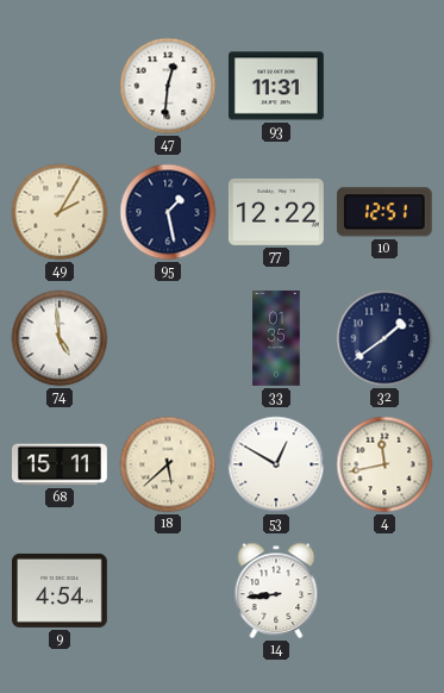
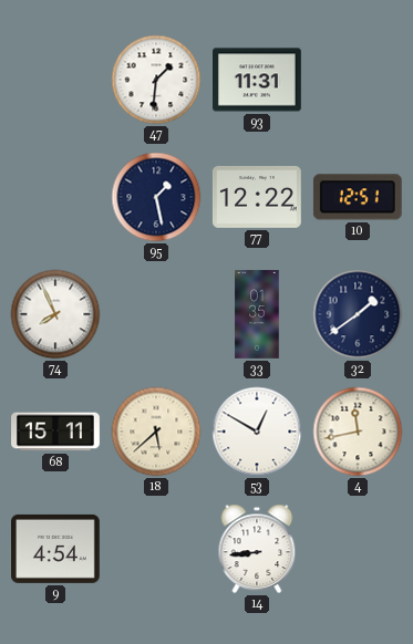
47: 12:31 -> 1:31
49: 2:05 -> none
74: 4:59 -> 7:56
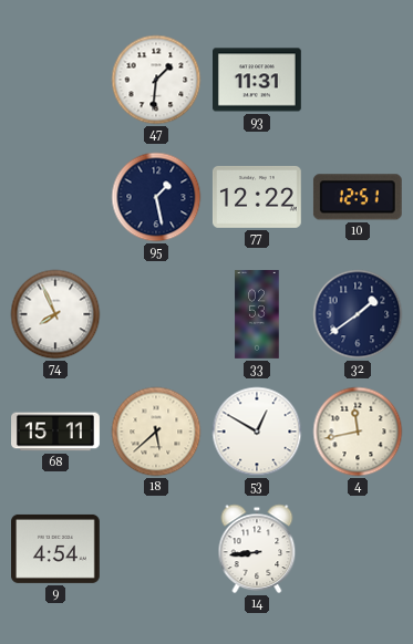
33: 01:35 -> 02:53
